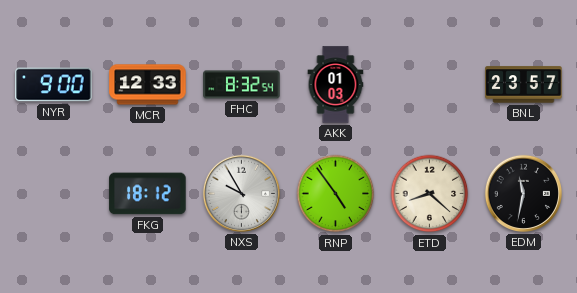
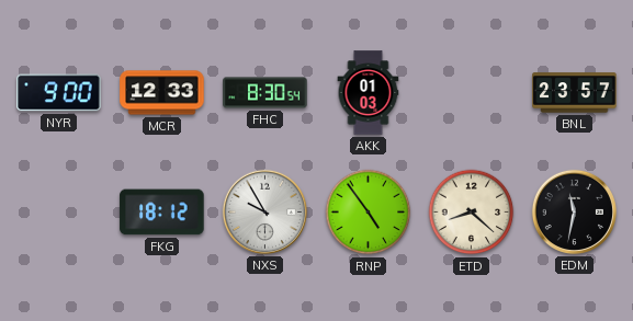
FHC: 8:32 -> 8:30
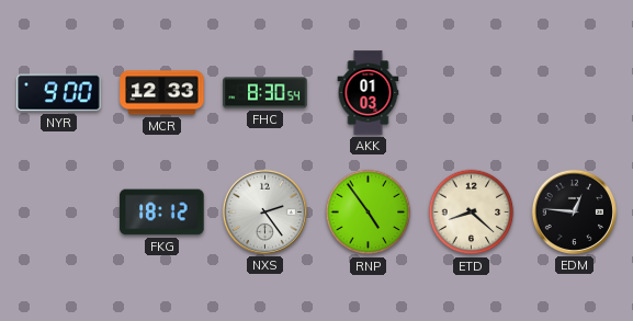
BNL: 23:57 -> none
NXS: 9:55 -> 2:24
EDM: 11:32 -> 12:46
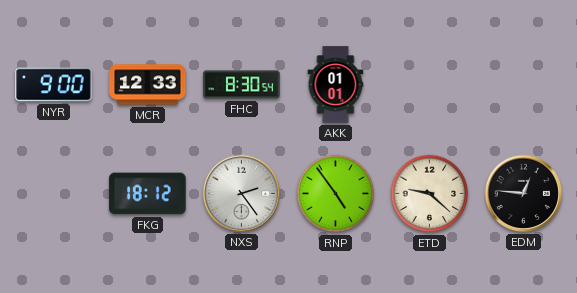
AKK: 01:03 -> 01:01
ETD: 8:22 -> 9:22
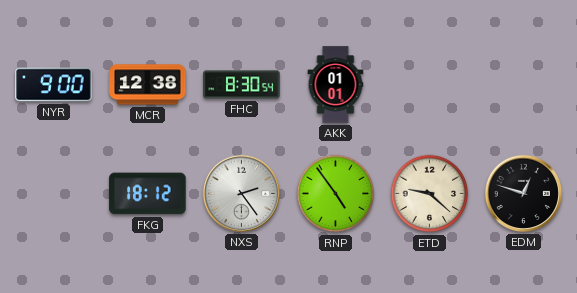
MCR: 12:33 -> 12:38
EDM: 12:46 -> 12:48
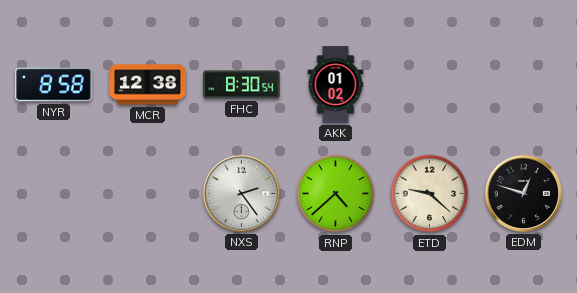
NYR: 9:00 -> 8:58
AKK: 01:01 -> 01:02
FKG: 18:12 -> none
RNP: 4:54 -> 4:38
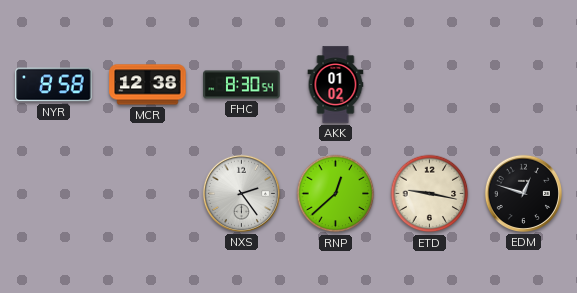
RNP: 4:38 -> 12:38
ETD: 9:22 -> 9:17
